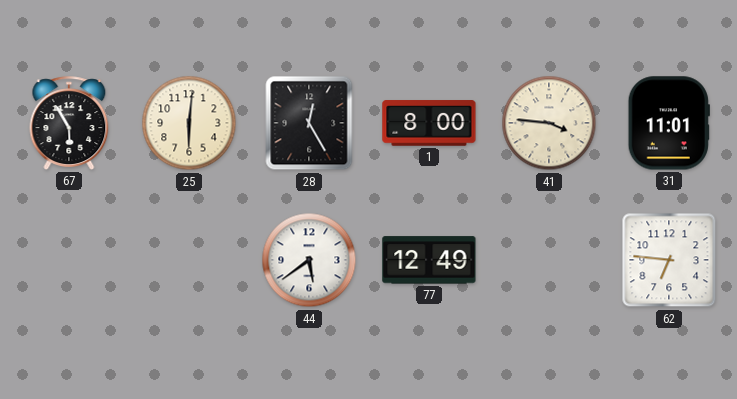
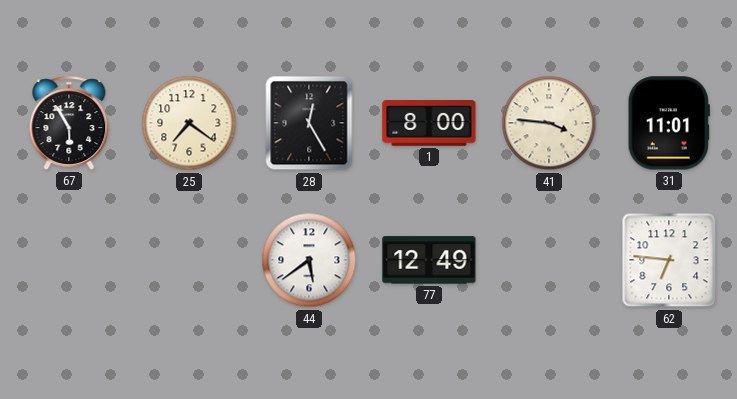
25: 6:01 -> 7:21
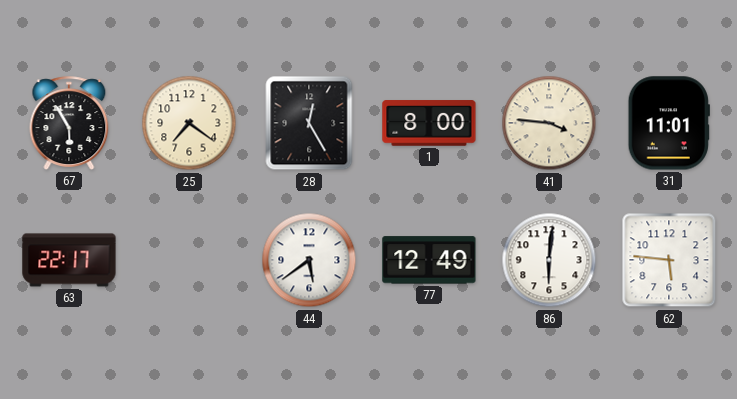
63: none -> 22:17
86: none -> 6:01
62: 6:46 -> 5:46
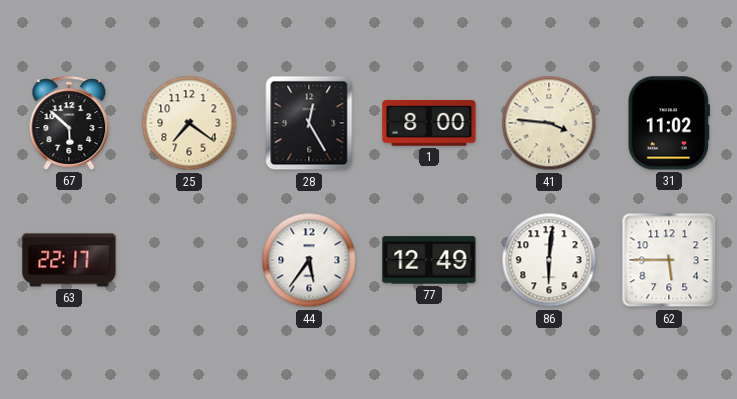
67: 5:55 -> 5:52
31: 11:01 -> 11:02
44: 5:39 -> 5:36
62: 5:46 -> 5:45
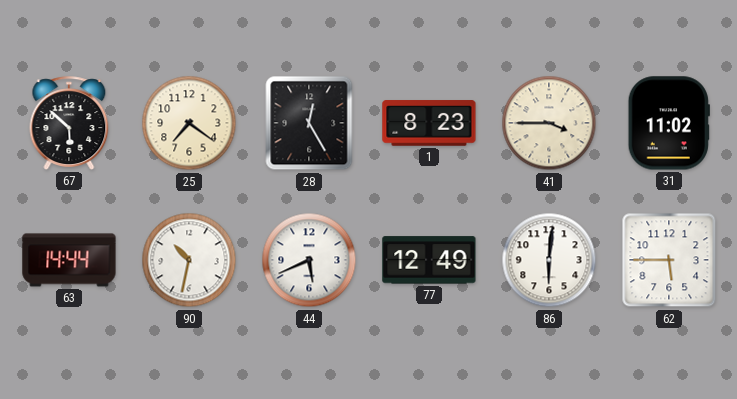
1: 8:00 -> 8:23
41: 3:46 -> 3:45
63: 22:17 -> 14:44
90: none -> 10:32
44: 5:36 -> 5:41
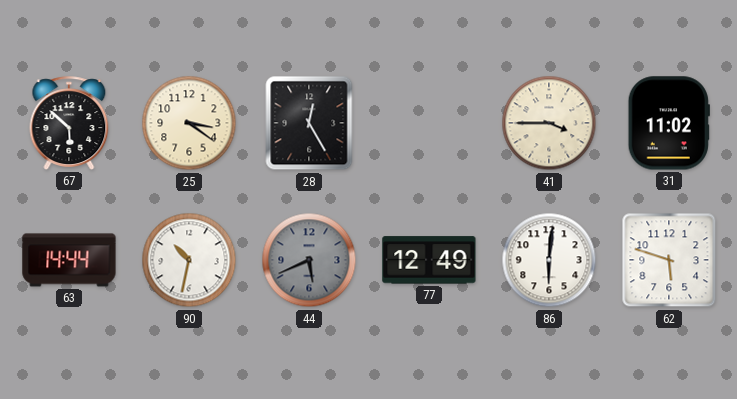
25: 7:21 -> 3:21
1: 8:23 -> none
44 dial: white -> grey
62: 5:45 -> 5:48
